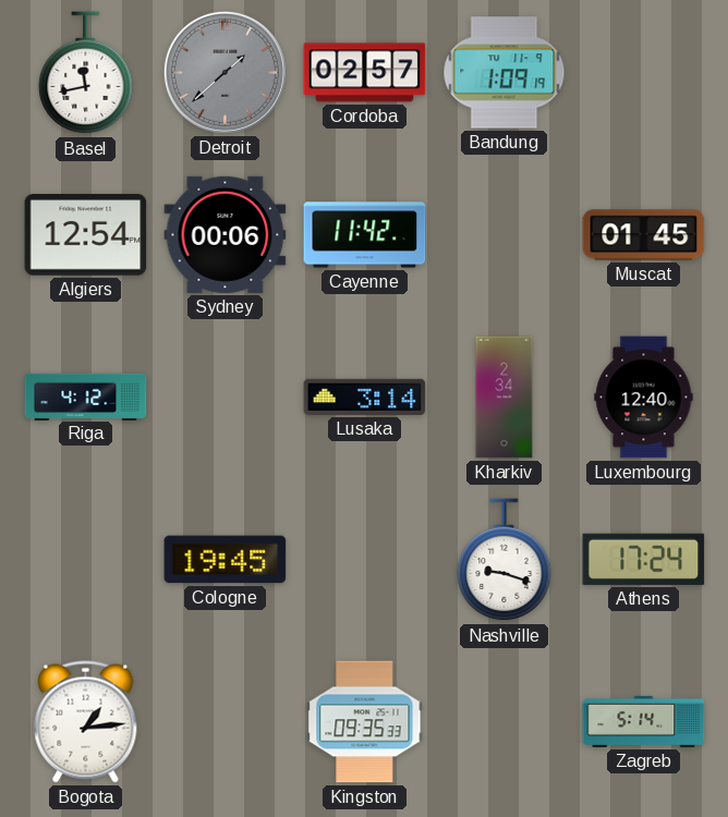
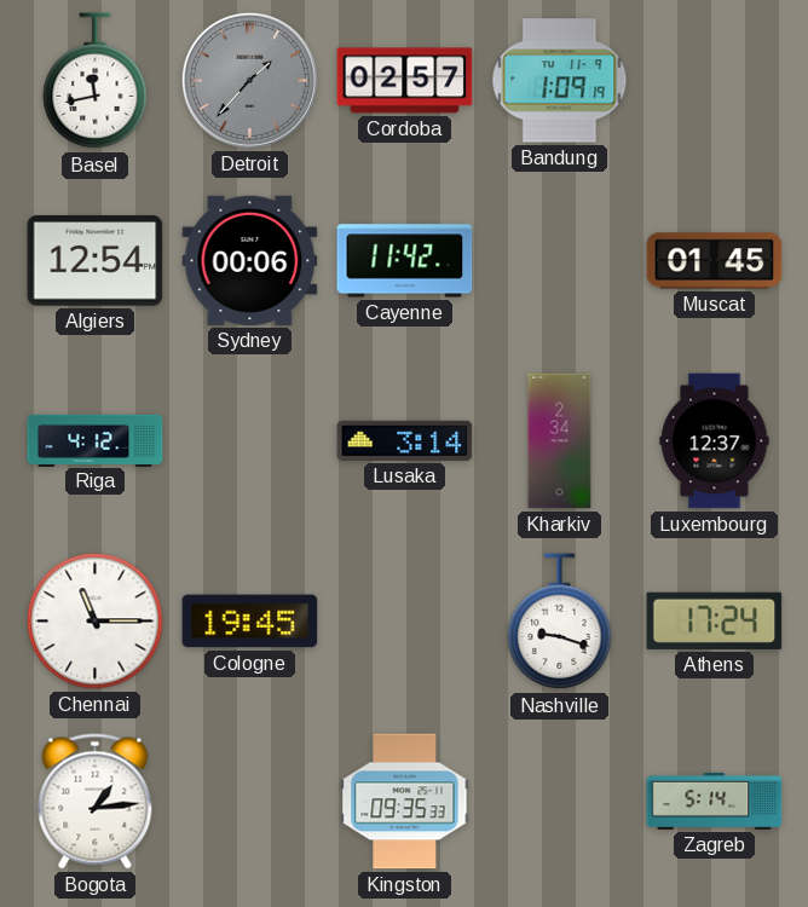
Detroit: 1:38 -> 1:37
Luxembourg: 12:40 -> 12:37
Chennai: none -> 11:15
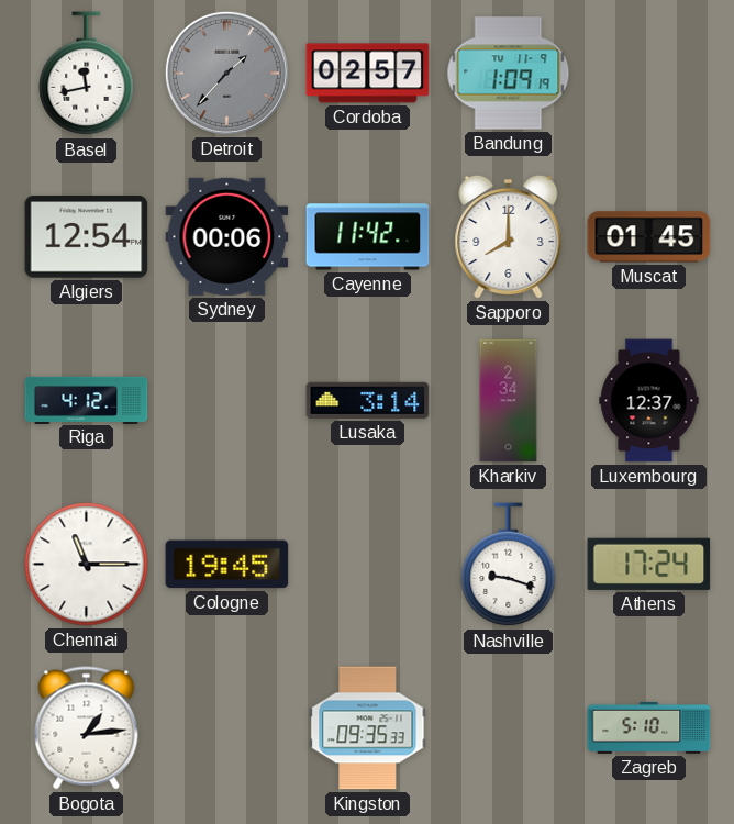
Sapporo: none -> 8:00
Zagreb: 5:14 -> 5:10
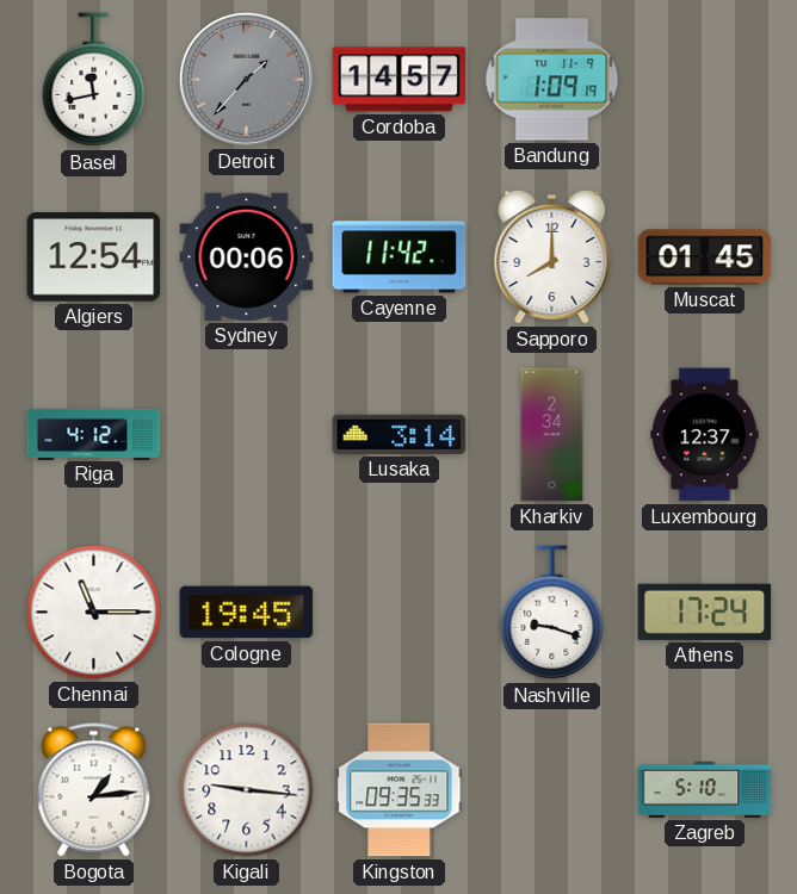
Cordoba: 02:57 -> 14:57
Kigali: none -> 9:16
